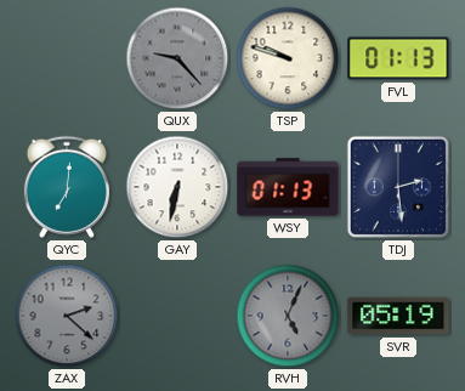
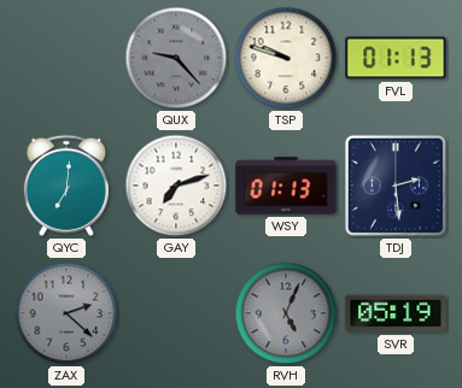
GAY: 6:32 -> 7:12
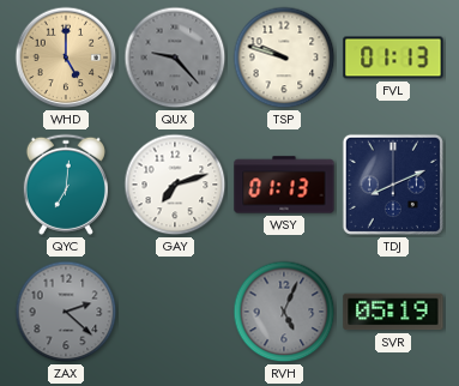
WHD: none -> 5:00
TDJ: 2:29 -> 8:11
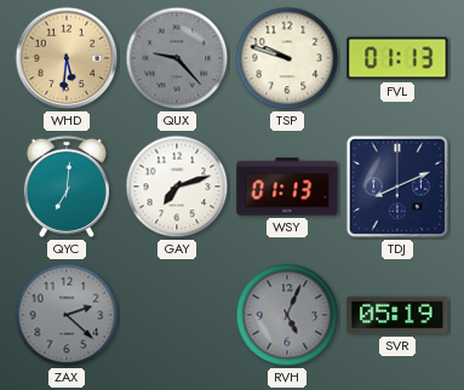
WHD: 5:00 -> 5:31
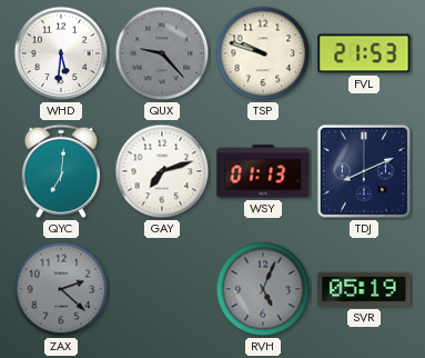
WHD dial: champagne -> white
FVL: 01:13 -> 21:53
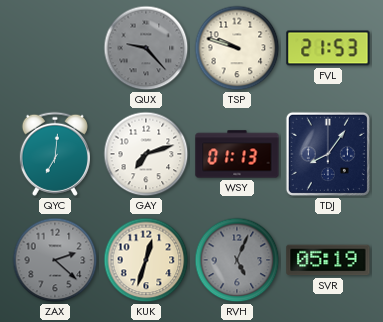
WHD: 5:31 -> none
TDJ: 8:11 -> 8:06
KUK: none -> 12:33
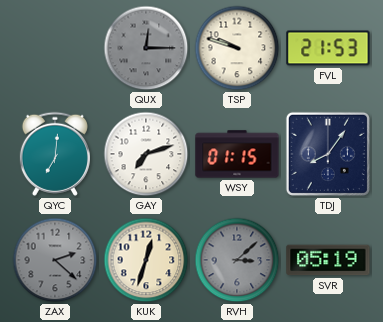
QUX: 9:23 -> 12:15
WSY: 01:13 -> 01:15
RVH: 5:04 -> 3:08
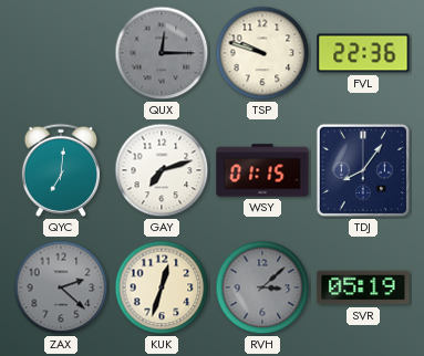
FVL: 21:53 -> 22:36
